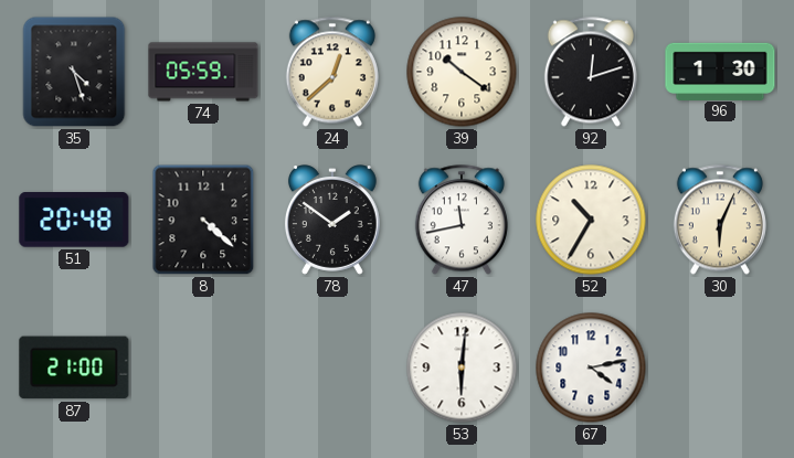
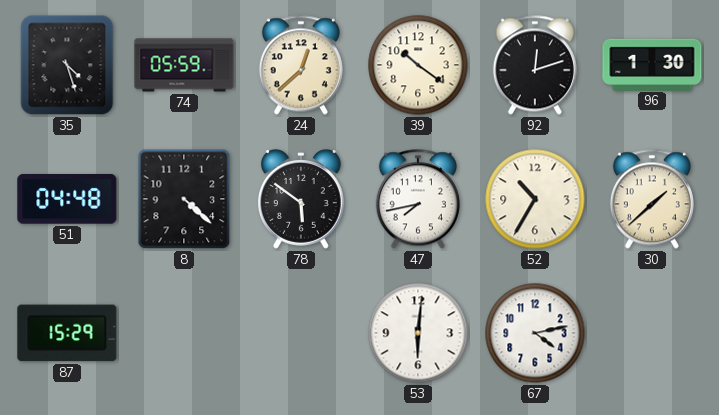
51: 20:48 -> 04:48
78: 1:51 -> 5:51
47: 11:43 -> 7:43
30: 6:04 -> 1:38
87: 21:00 -> 15:29
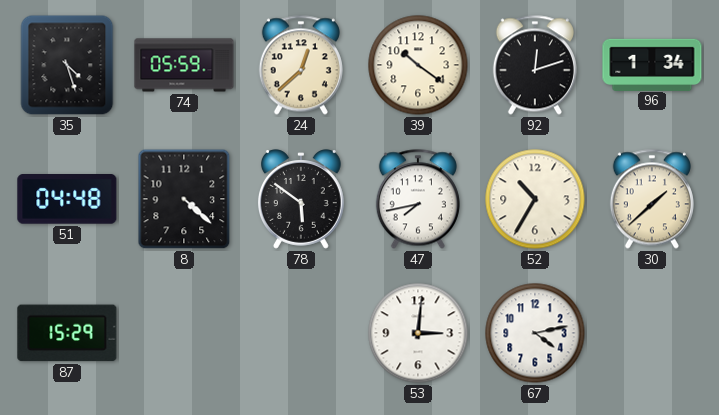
96: 1:30 -> 1:34
53: 6:01 -> 3:01
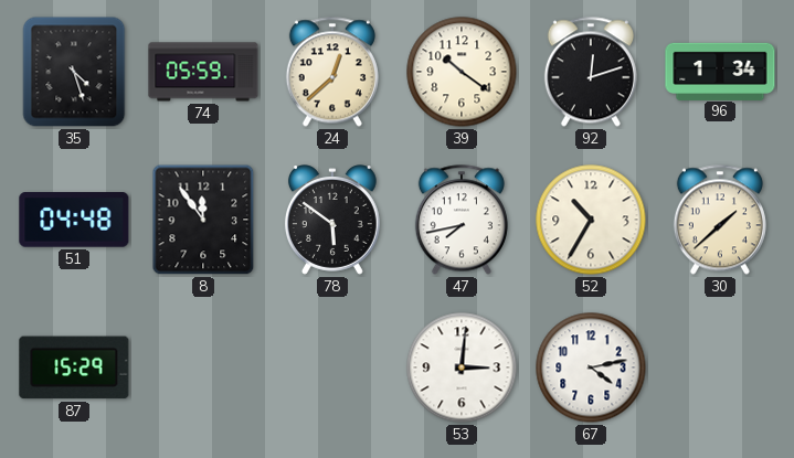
8: 4:22 -> 11:54
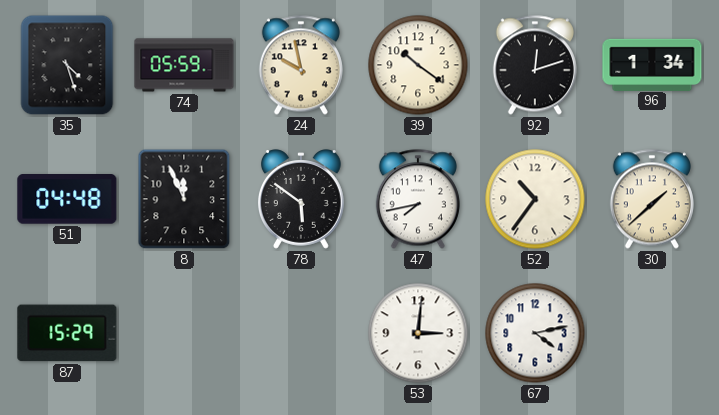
24: 12:38 -> 9:58
8: 11:54 -> 11:56
52: 10:35 -> 10:36
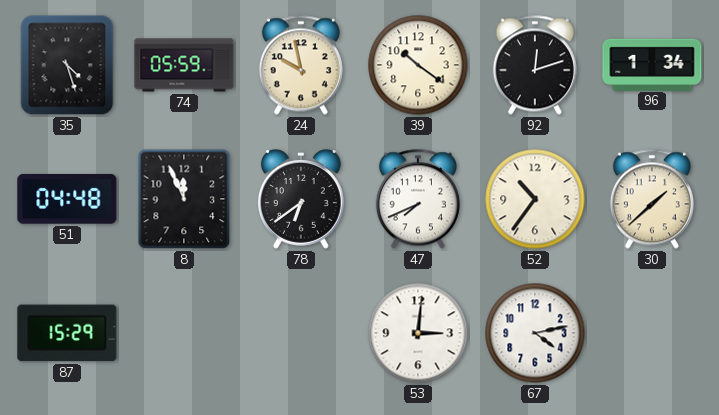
78: 5:51 -> 6:39
47: 7:43 -> 7:41
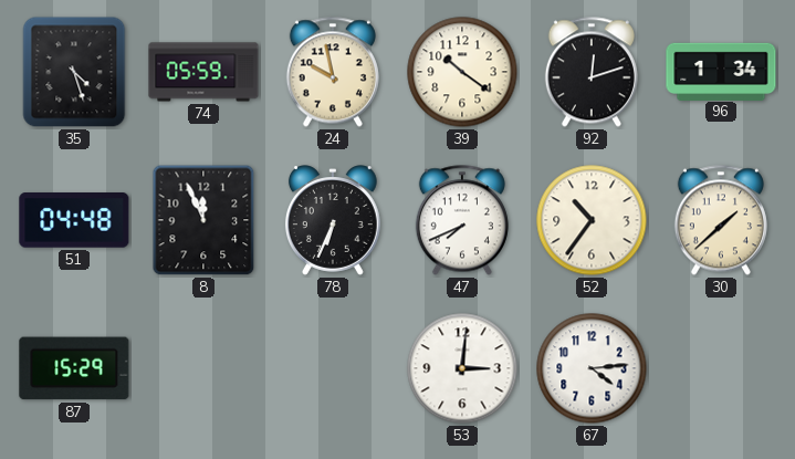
78: 6:39 -> 6:34
67: 4:13 -> 4:14
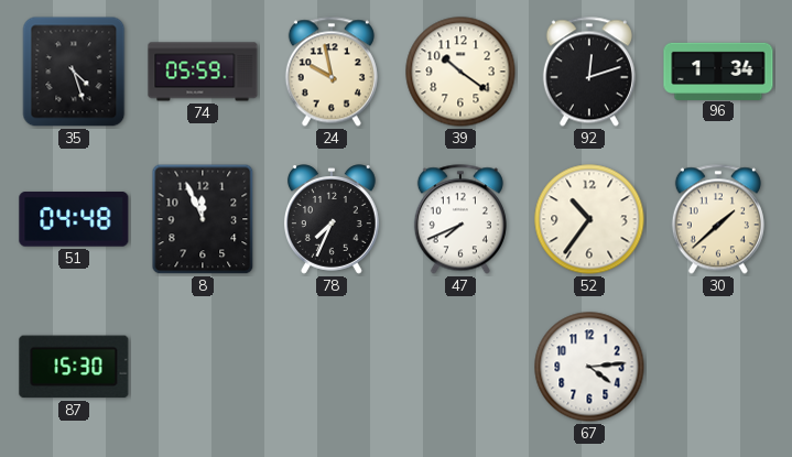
78: 6:34 -> 7:34
87: 15:29 -> 15:30
53: 3:01 -> none
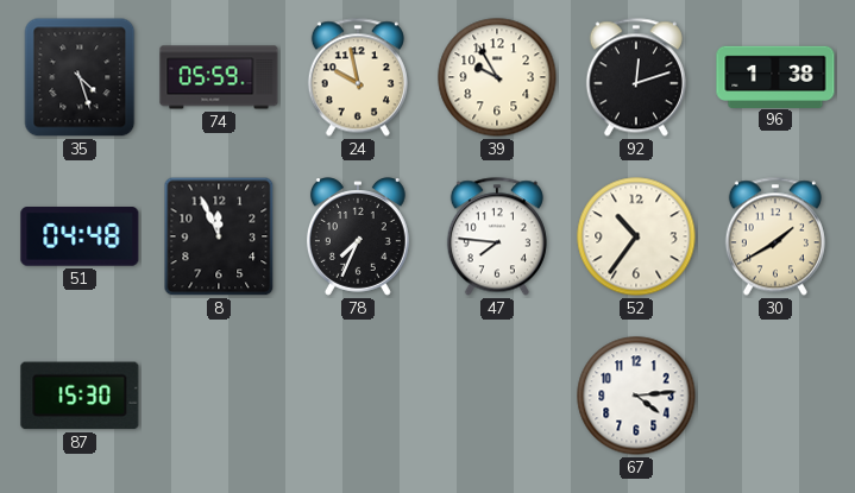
39: 10:21 -> 9:55
96: 1:34 -> 1:38
47: 7:41 -> 7:46
30: 1:38 -> 1:40
